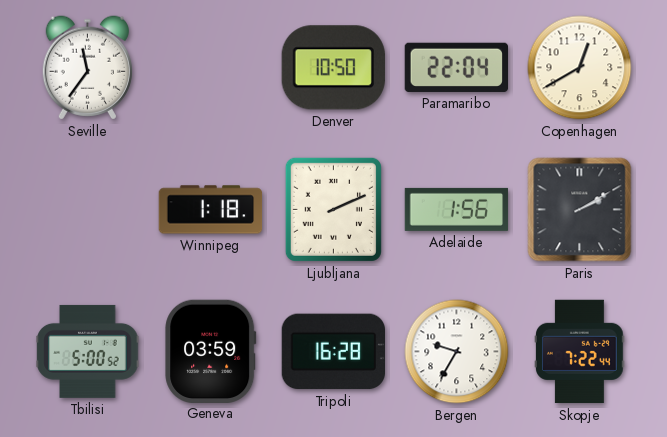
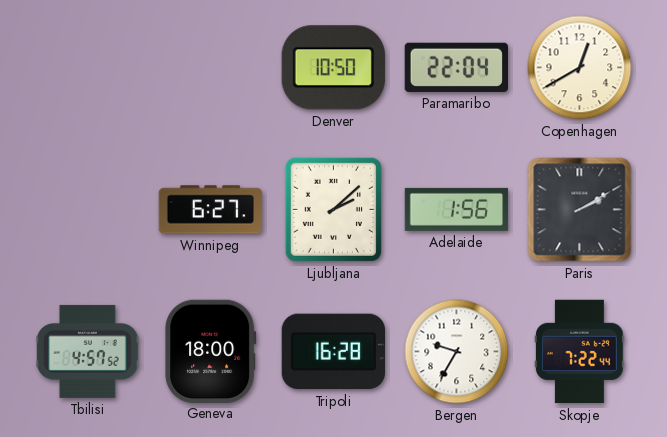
Seville: 11:36 -> none
Winnipeg: 1:18 -> 6:27
Ljubljana: 2:11 -> 2:08
Tbilisi: 5:00 -> 4:57
Geneva: 03:59 -> 18:00
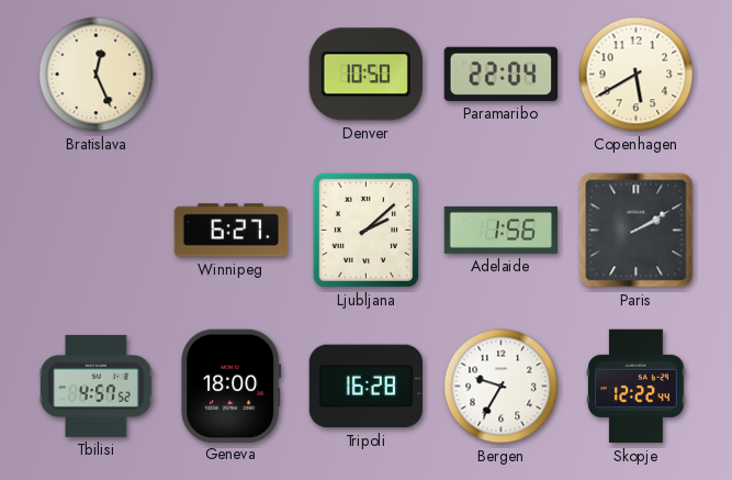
Bratislava: none -> 12:26
Copenhagen: 12:40 -> 5:40
Skopje: 7:22 -> 12:22
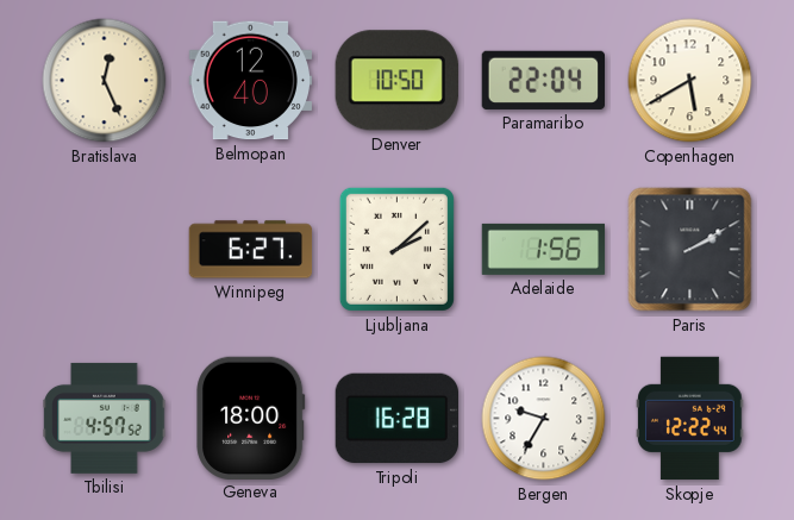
Belmopan: none -> 12:40
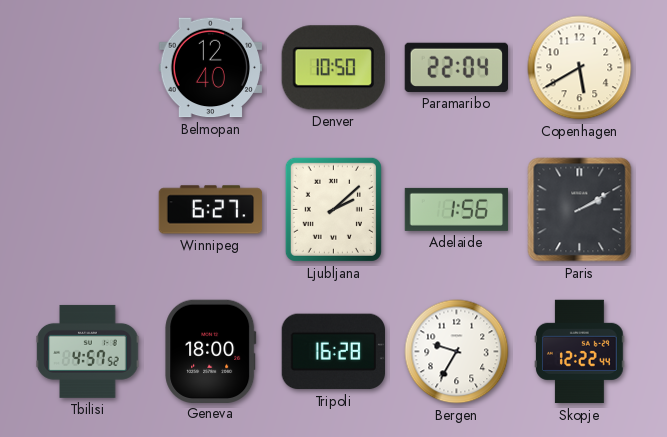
Bratislava: 12:26 -> none
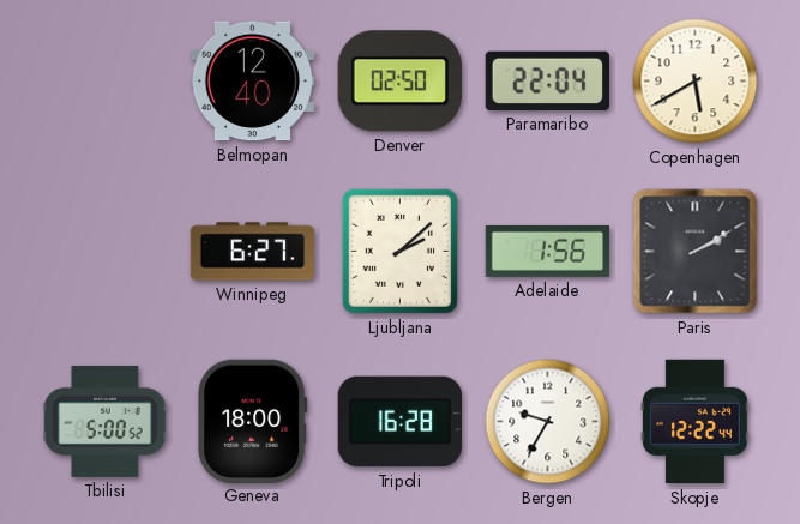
Denver: 10:50 -> 02:50
Tbilisi: 4:57 -> 5:00
